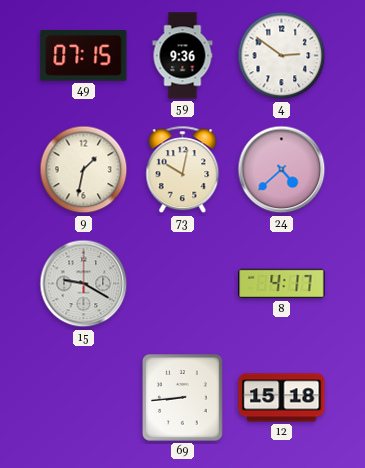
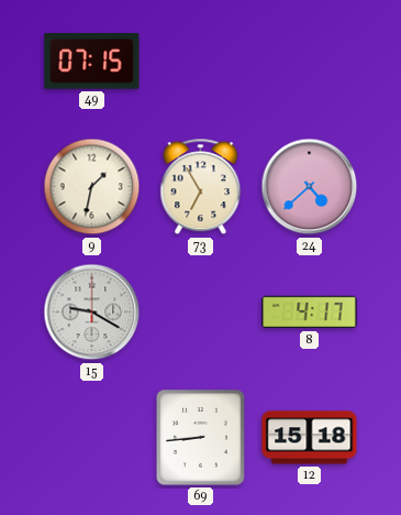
59: 9:36 -> none
4: 2:51 -> none
73: 10:02 -> 6:55
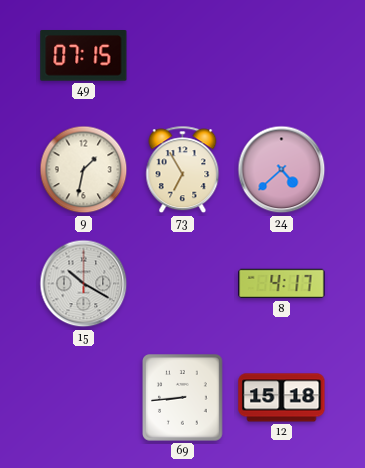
15: 9:20 -> 10:20
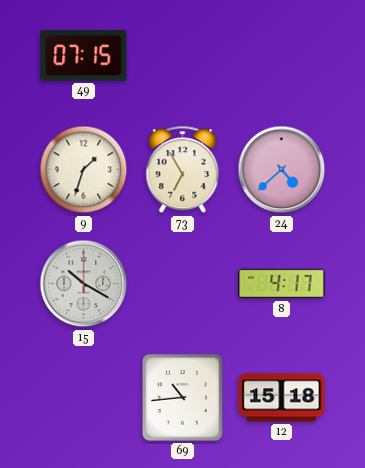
9: 1:32 -> 1:33
69: 8:44 -> 10:44
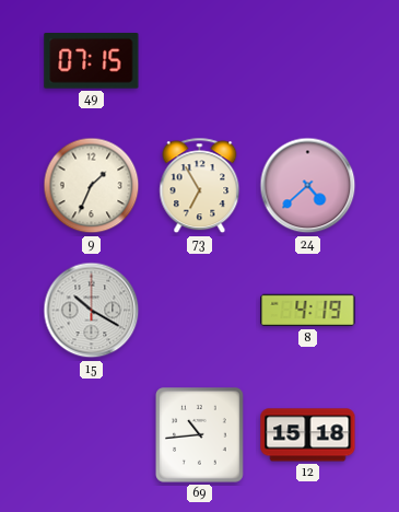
9: 1:33 -> 1:34
8: 4:17 -> 4:19
